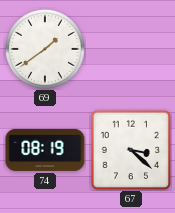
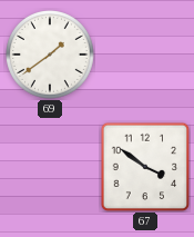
74: 08:19 -> none
67: 3:22 -> 3:51
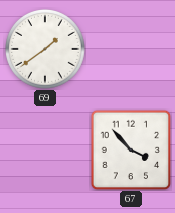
67: 3:51 -> 3:53
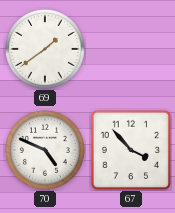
70: none -> 4:49
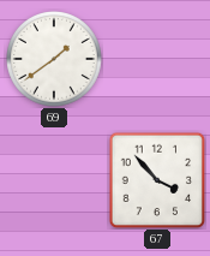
70: 4:49 -> none
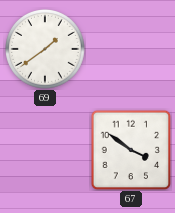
67: 3:53 -> 3:51
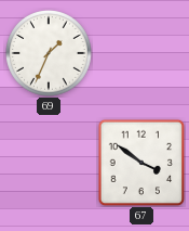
69: 1:39 -> 1:34
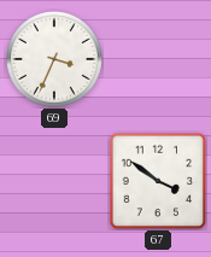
69: 1:34 -> 3:34
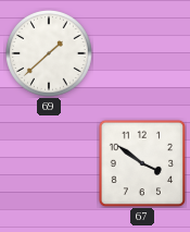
69: 3:34 -> 1:38
